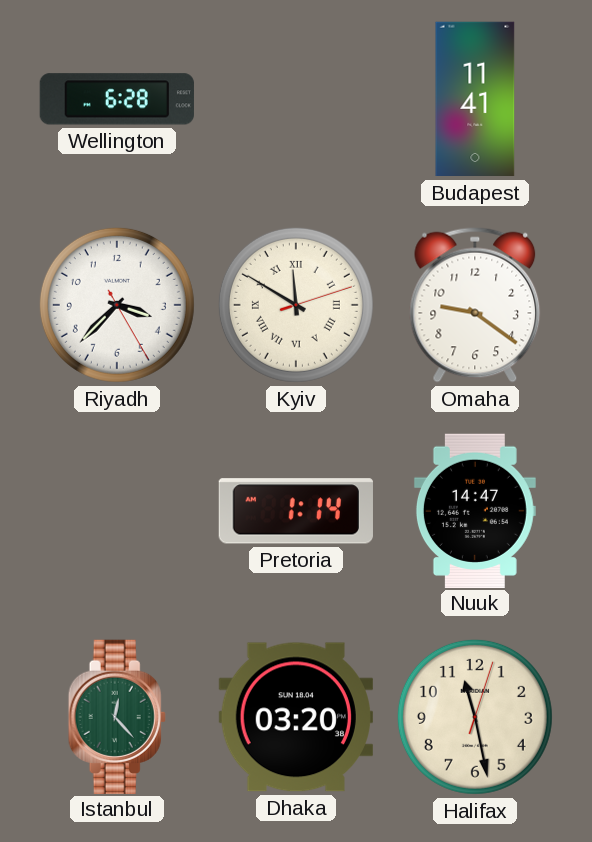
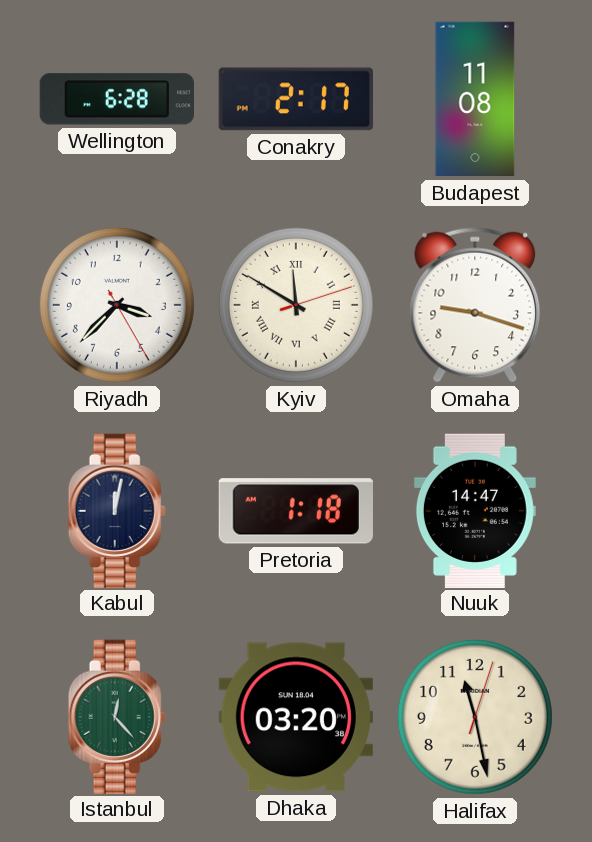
Conakry: none -> 2:17
Budapest: 11:41 -> 11:08
Omaha: 9:21 -> 9:18
Kabul: none -> 12:02
Pretoria: 1:14 -> 1:18
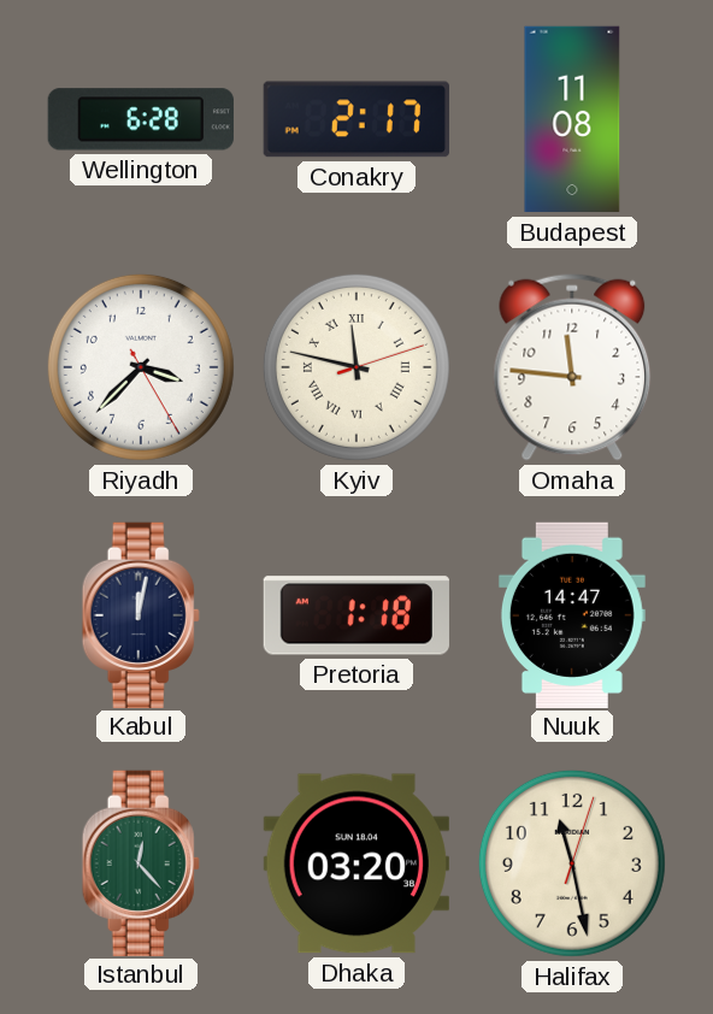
Kyiv: 11:50 -> 11:47
Omaha: 9:18 -> 11:46
